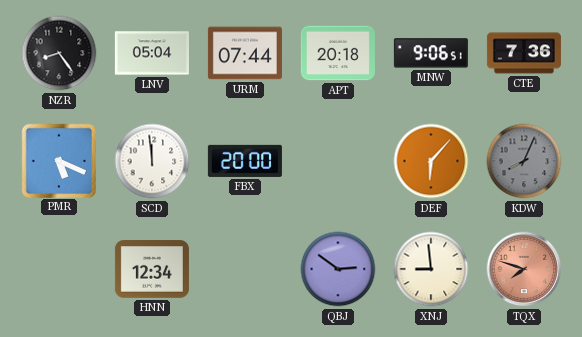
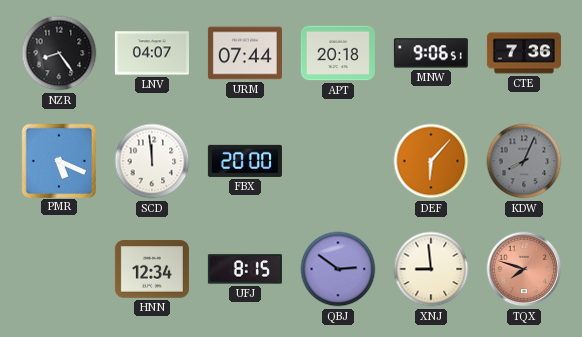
LNV: 05:04 -> 04:07
UFJ: none -> 8:15
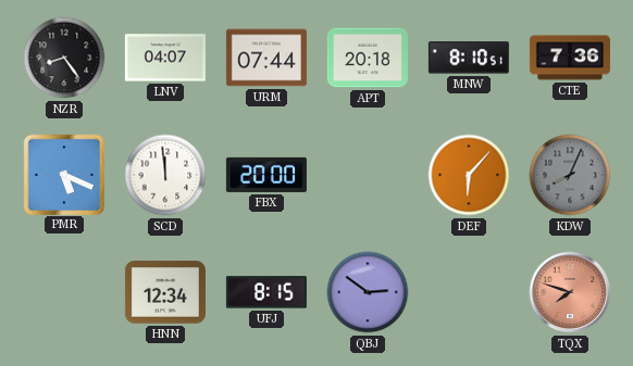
MNW: 9:06 -> 8:10
XNJ: 8:59 -> none
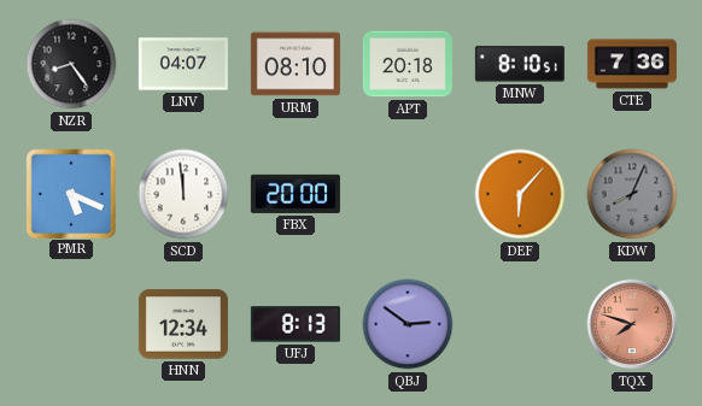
URM: 07:44 -> 08:10
UFJ: 8:15 -> 8:13
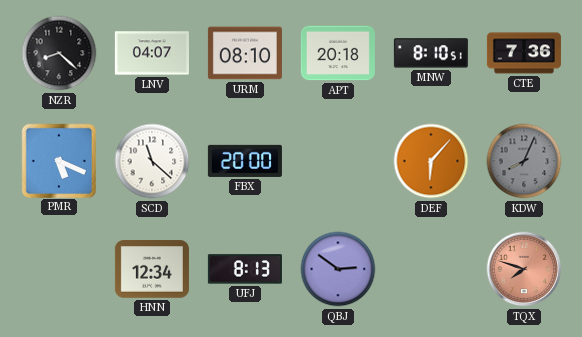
NZR: 8:24 -> 8:22
SCD: 11:59 -> 11:22
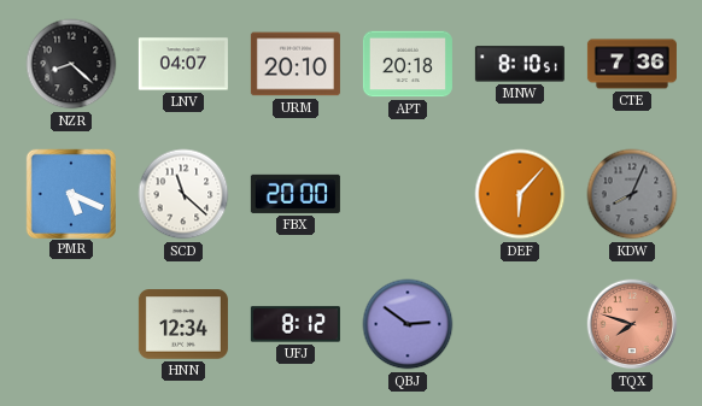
URM: 08:10 -> 20:10
UFJ: 8:13 -> 8:12
